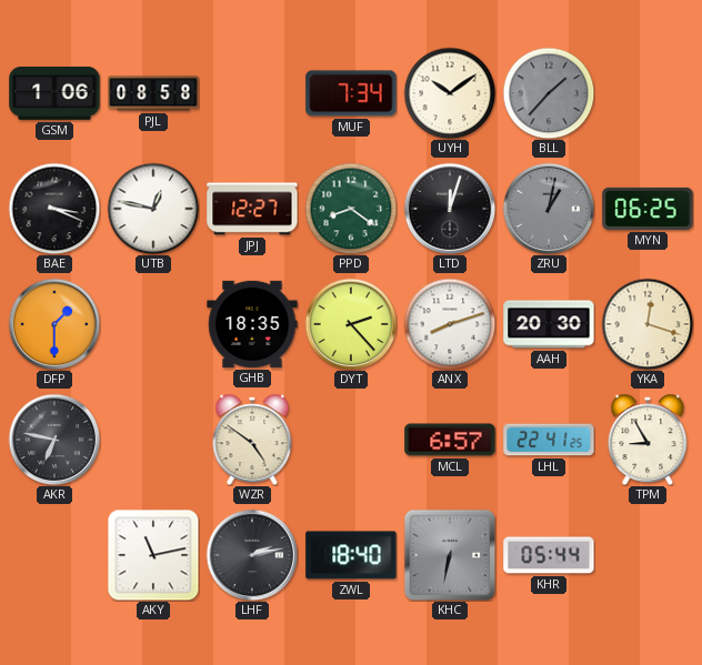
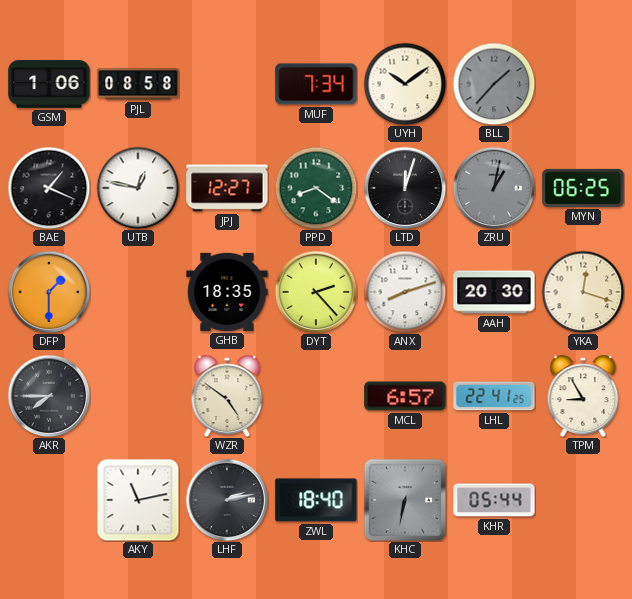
BAE: 3:19 -> 1:19
AKR: 6:47 -> 7:45
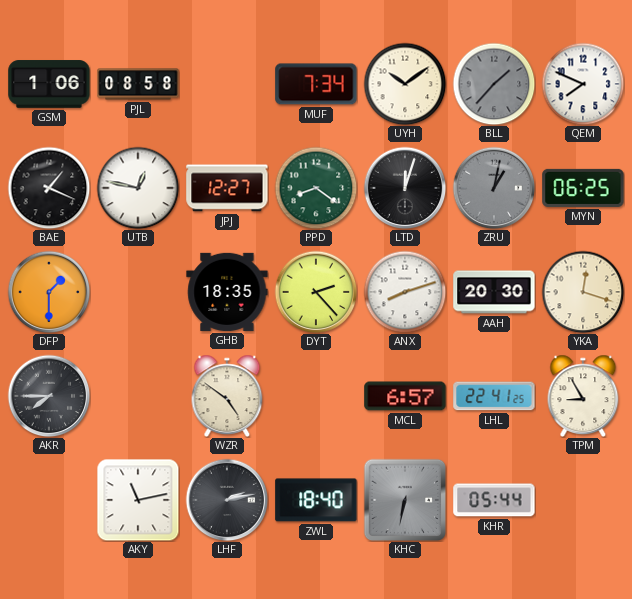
QEM: none -> 7:49
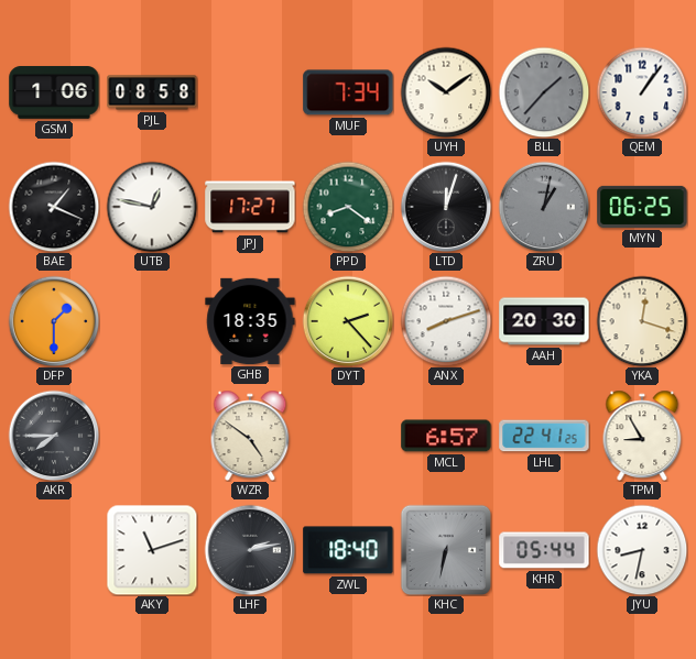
QEM: 7:49 -> 1:06
JPJ: 12:27 -> 17:27
AKY: 11:13 -> 11:12
JYU: none -> 8:32
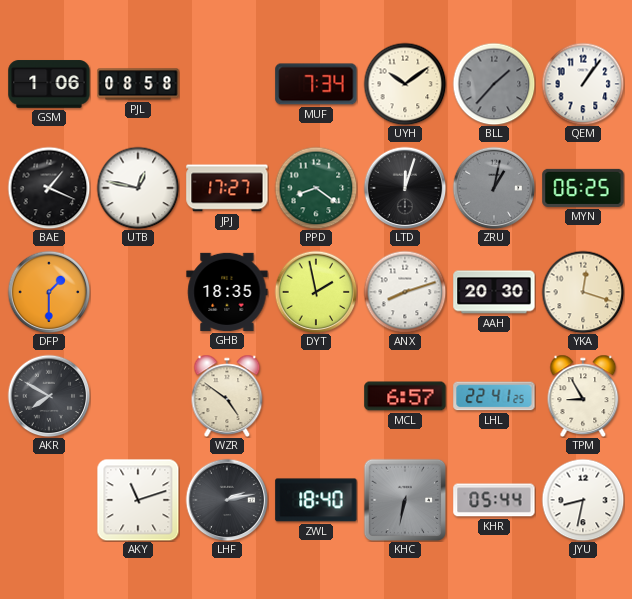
DYT: 2:23 -> 1:58
AKR: 7:45 -> 7:50
